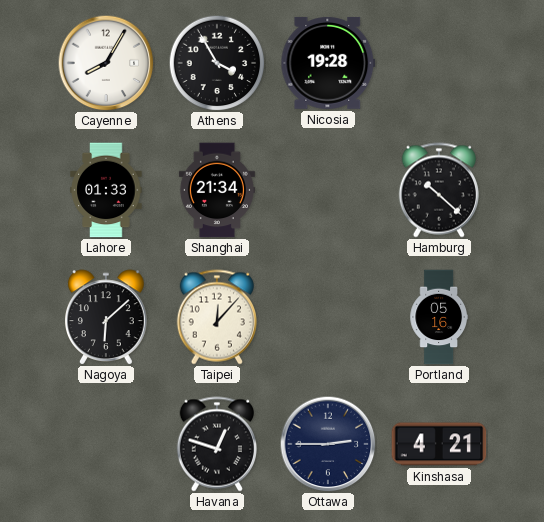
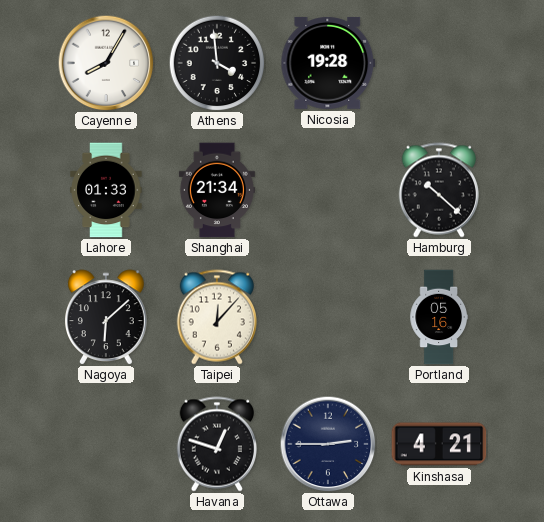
Athens: 3:55 -> 3:59
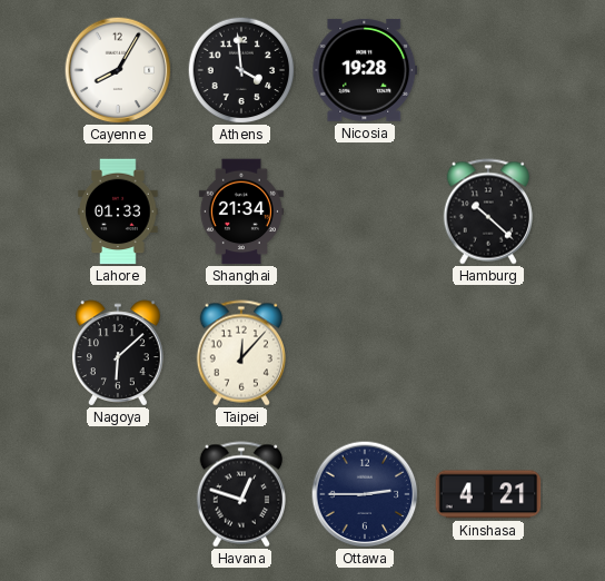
Portland: 05:16 -> none
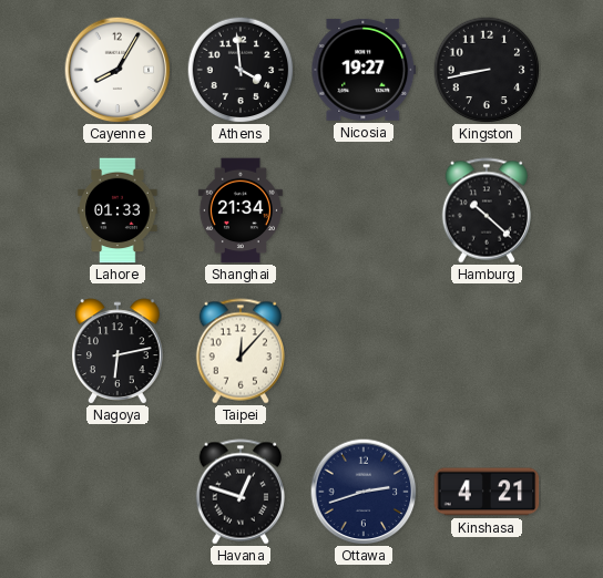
Nicosia: 19:28 -> 19:27
Kingston: none -> 8:43
Nagoya: 6:08 -> 6:13
Ottawa: 2:45 -> 2:42
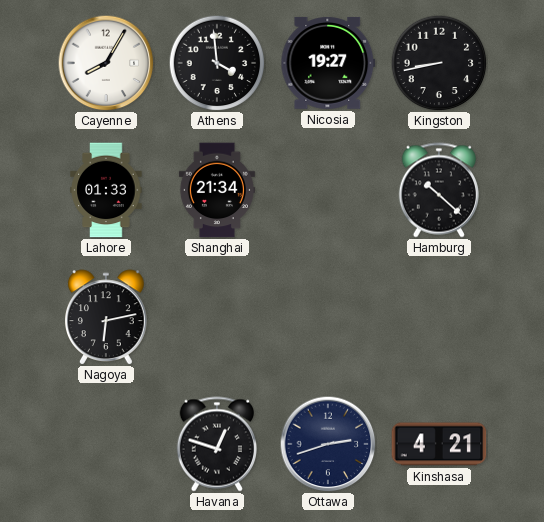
Taipei: 12:07 -> none
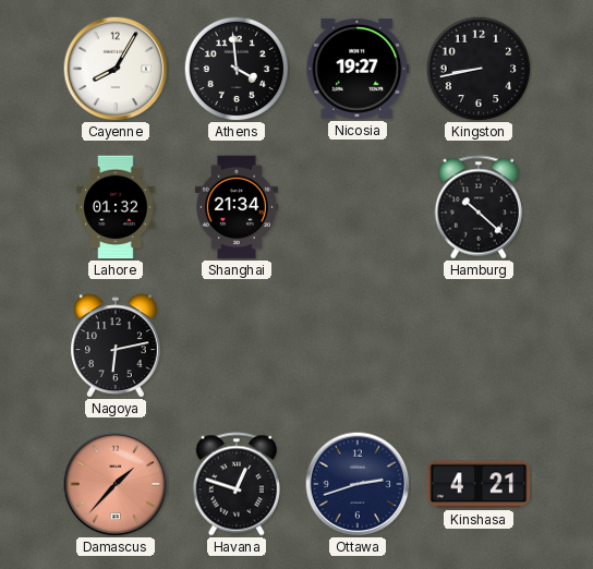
Lahore: 01:33 -> 01:32
Damascus: none -> 1:37
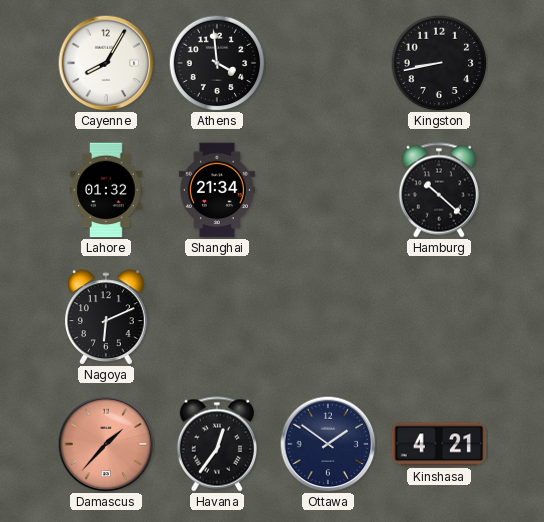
Nicosia: 19:27 -> none
Nagoya: 6:13 -> 6:11
Havana: 12:48 -> 12:36
Ottawa: 2:42 -> 1:51
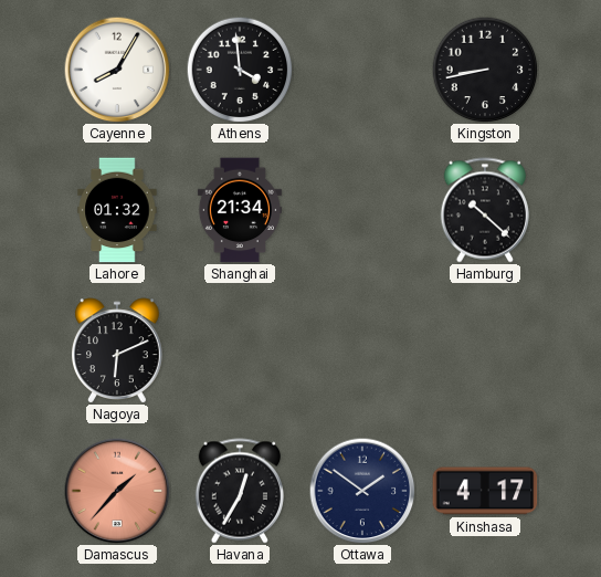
Havana: 12:36 -> 12:35
Kinshasa: 4:21 -> 4:17
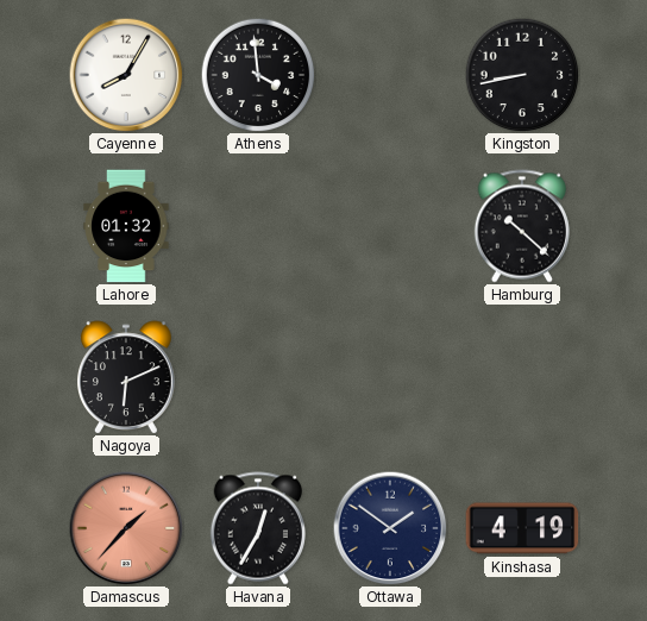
Shanghai: 21:34 -> none
Kinshasa: 4:17 -> 4:19
